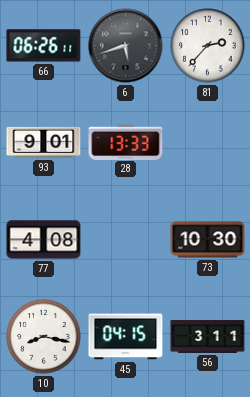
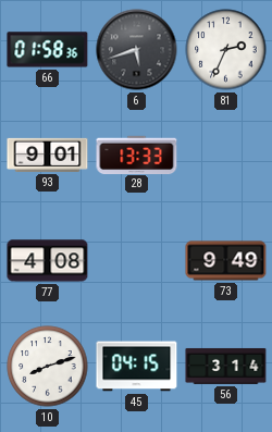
66: 06:26 -> 01:58
81: 2:37 -> 2:34
73: 10:30 -> 9:49
10: 8:17 -> 8:12
56: 3:11 -> 3:14
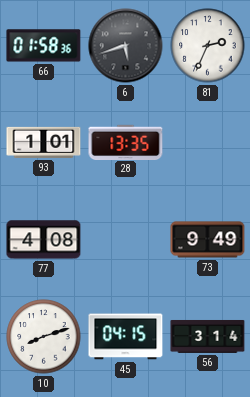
93: 9:01 -> 1:01
28: 13:33 -> 13:35
